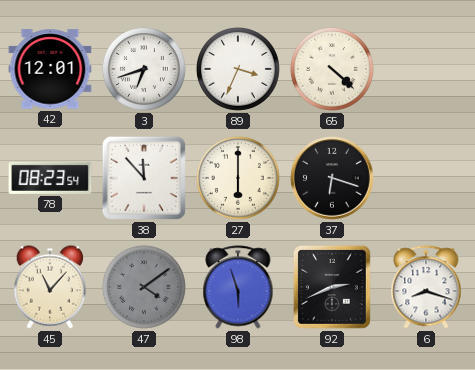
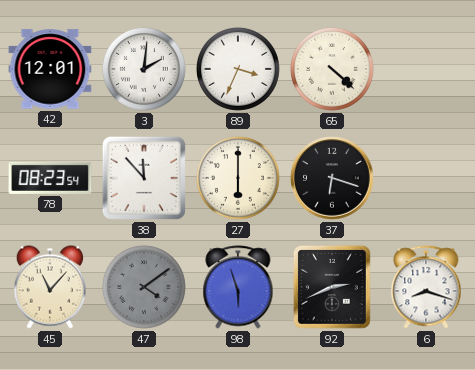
3: 6:42 -> 2:01
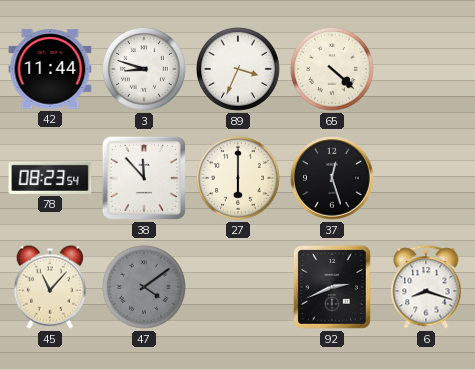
42: 12:01 -> 11:44
3: 2:01 -> 8:48
37: 6:18 -> 12:27
98: 5:57 -> none
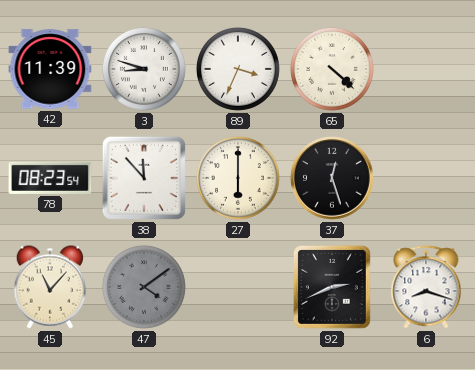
42: 11:44 -> 11:39
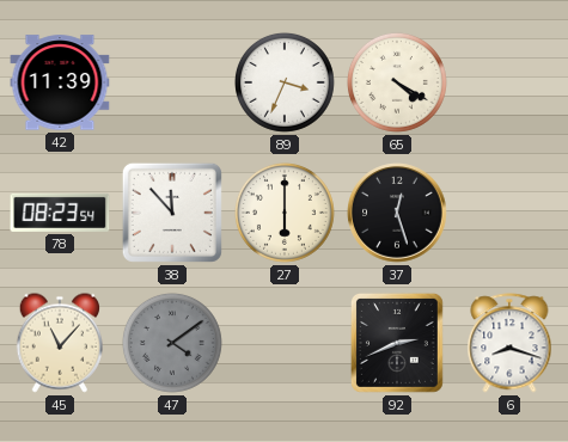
3: 8:48 -> none
65: 4:22 -> 4:20
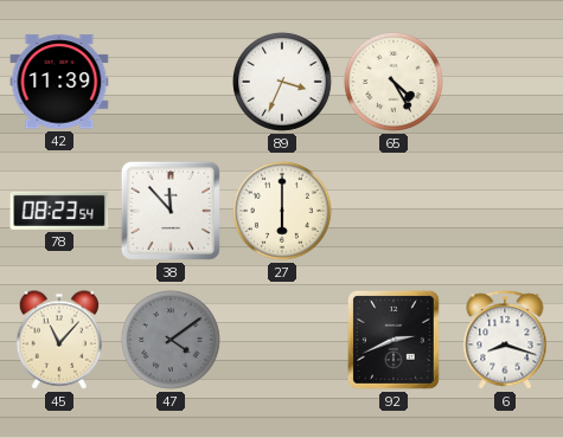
65: 4:20 -> 4:25
37: 12:27 -> none
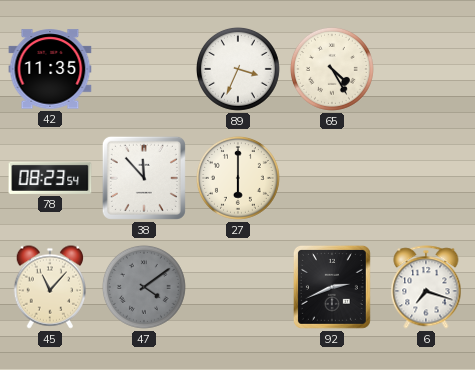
42: 11:39 -> 11:35
6: 8:18 -> 7:18
